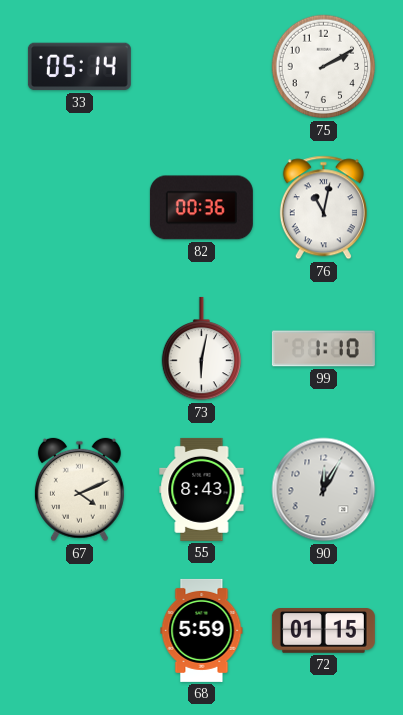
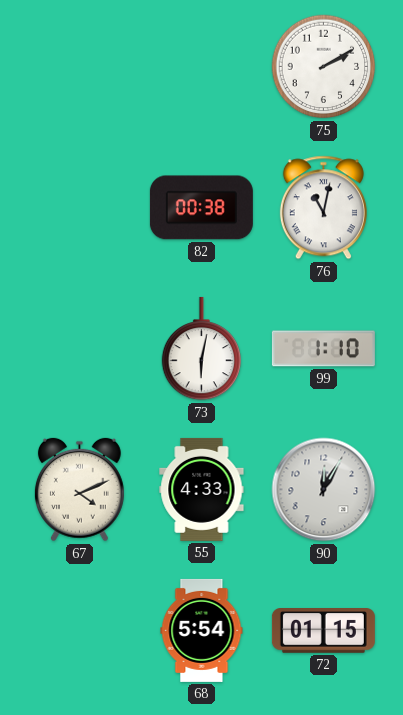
33: 05:14 -> none
82: 00:36 -> 00:38
55: 8:43 -> 4:33
68: 5:59 -> 5:54
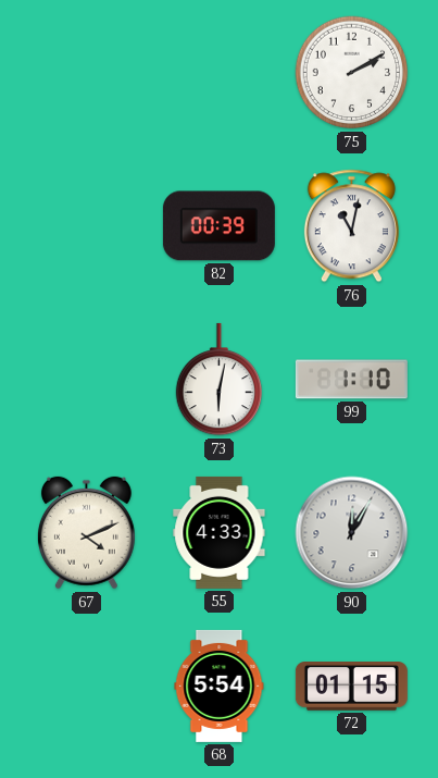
82: 00:38 -> 00:39
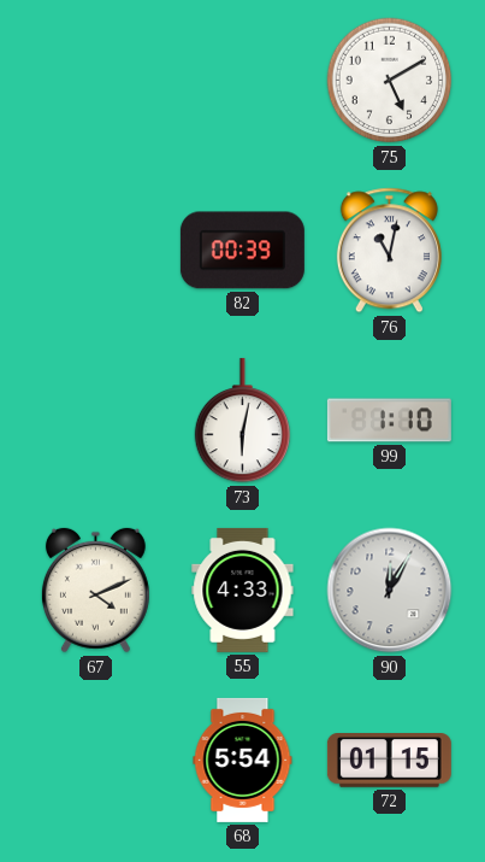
75: 2:10 -> 5:10
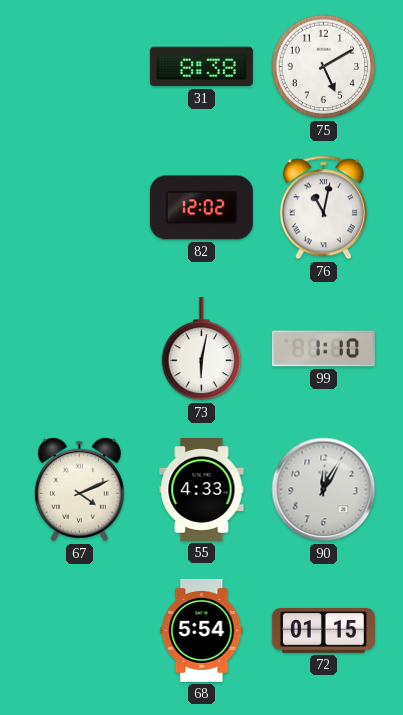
31: none -> 8:38
82: 00:39 -> 12:02
